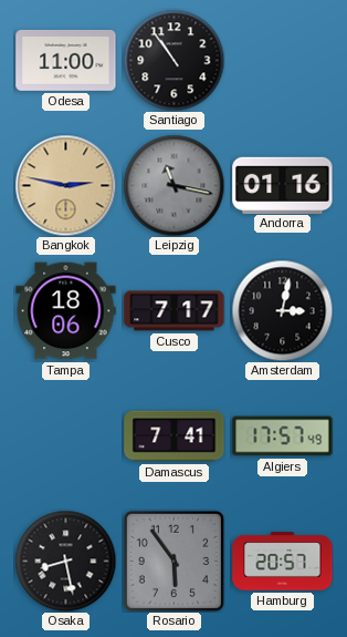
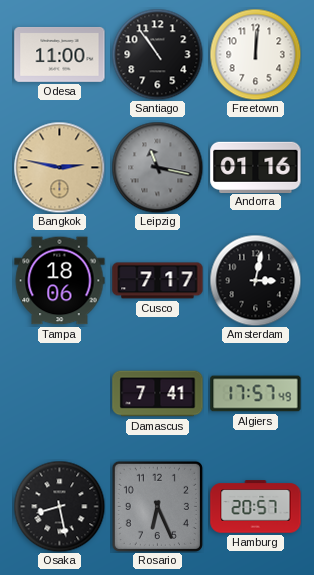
Freetown: none -> 12:01
Rosario: 5:54 -> 6:26
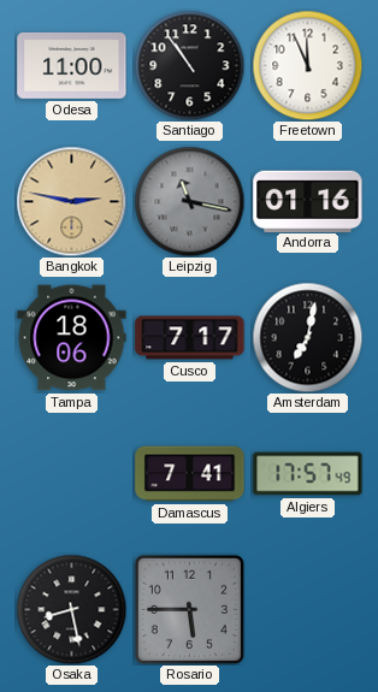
Freetown: 12:01 -> 11:56
Amsterdam: 3:02 -> 7:02
Rosario: 6:26 -> 5:45
Hamburg: 20:57 -> none
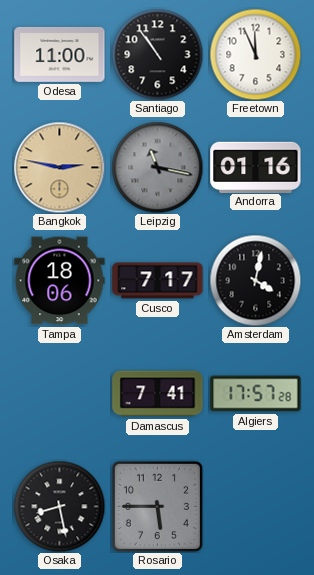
Amsterdam: 7:02 -> 4:02
Algiers: 17:57:49 -> 17:57:28
